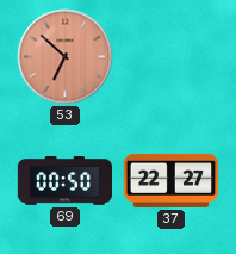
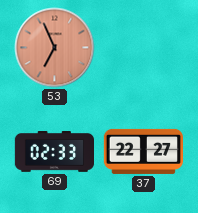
53: 6:52 -> 6:56
69: 00:50 -> 02:33
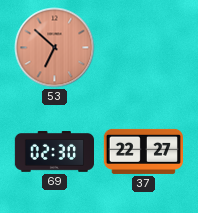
53: 6:56 -> 6:52
69: 02:33 -> 02:30
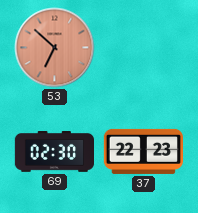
37: 22:27 -> 22:23
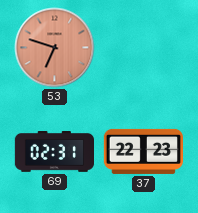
53: 6:52 -> 6:48
69: 02:30 -> 02:31
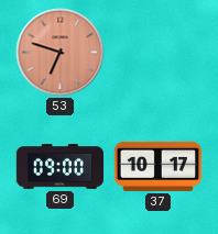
69: 02:31 -> 09:00
37: 22:23 -> 10:17
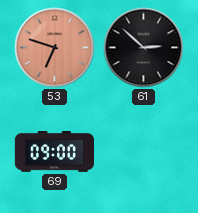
61: none -> 2:52
37: 10:17 -> none
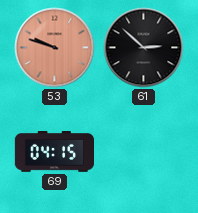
53: 6:48 -> 9:48
69: 09:00 -> 04:15
